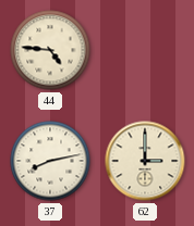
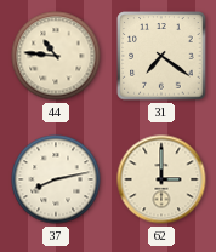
44: 4:46 -> 10:46
31: none -> 7:21
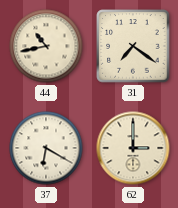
44: 10:46 -> 10:43
37: 8:13 -> 6:20
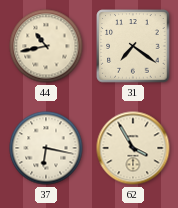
37: 6:20 -> 6:17
62: 3:00 -> 3:55
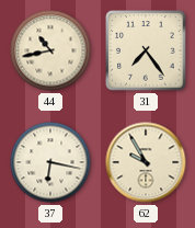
31: 7:21 -> 7:24
62: 3:55 -> 9:55
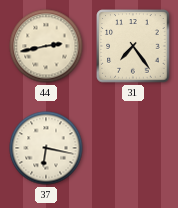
44: 10:43 -> 2:43
62: 9:55 -> none
